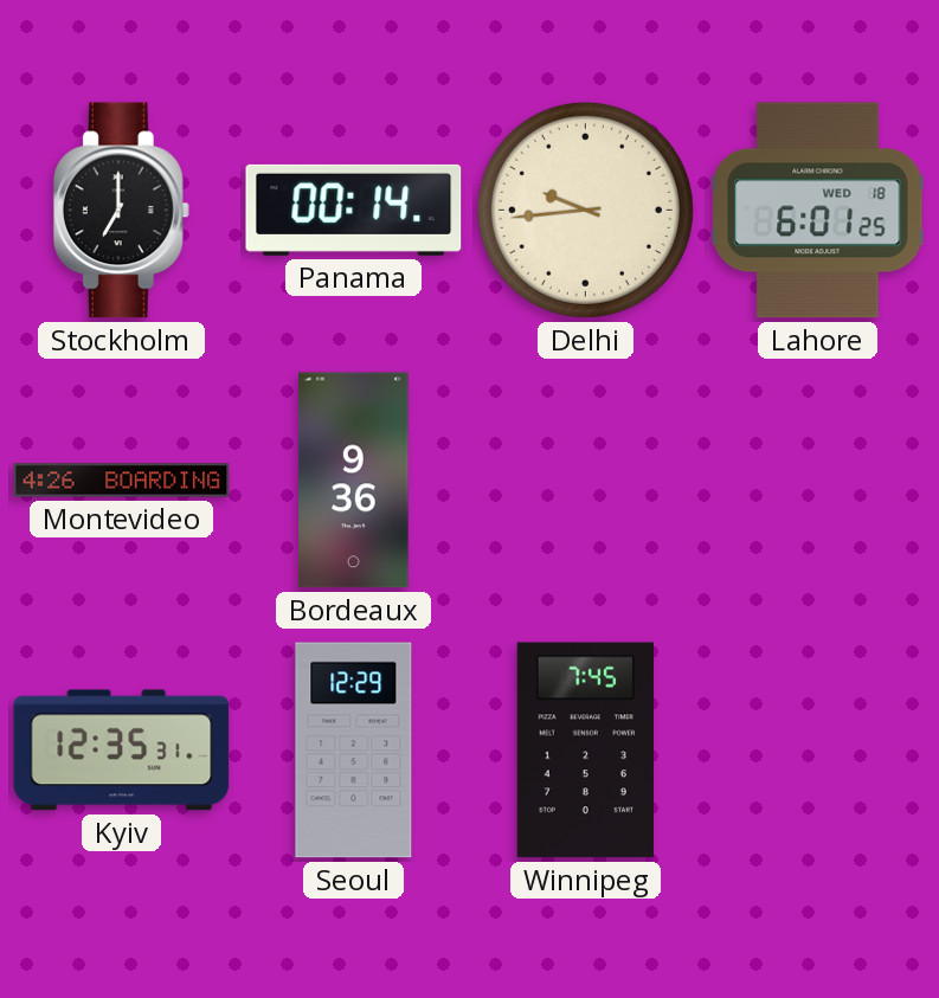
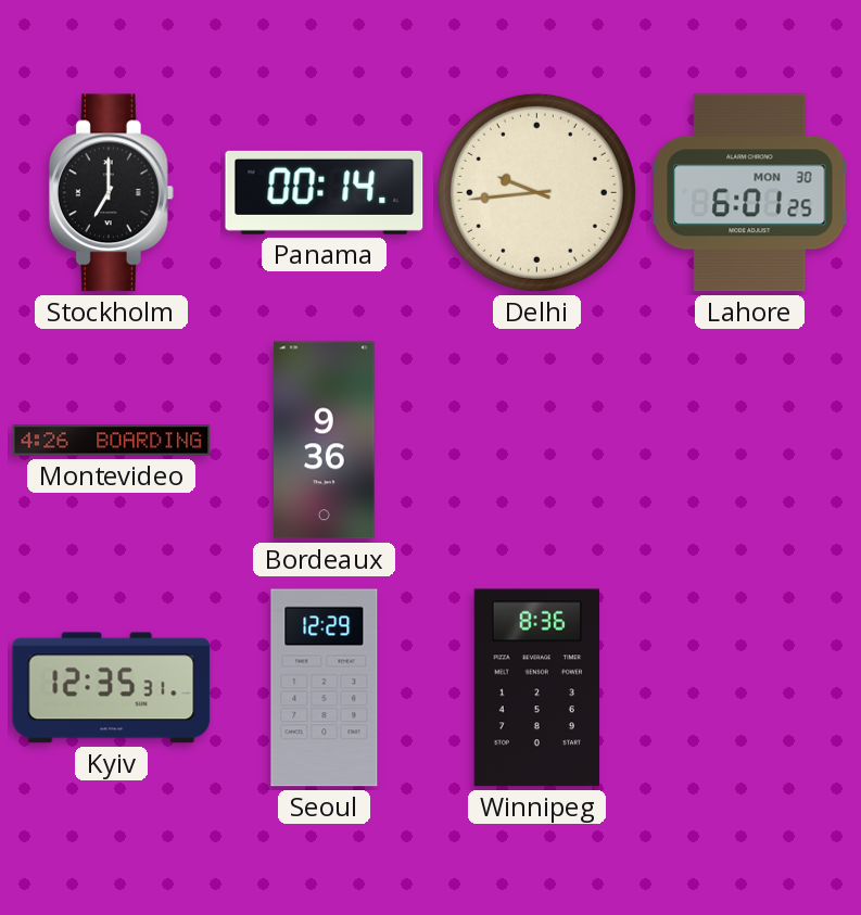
Lahore date: WED 18 -> MON 30
Winnipeg: 7:45 -> 8:36
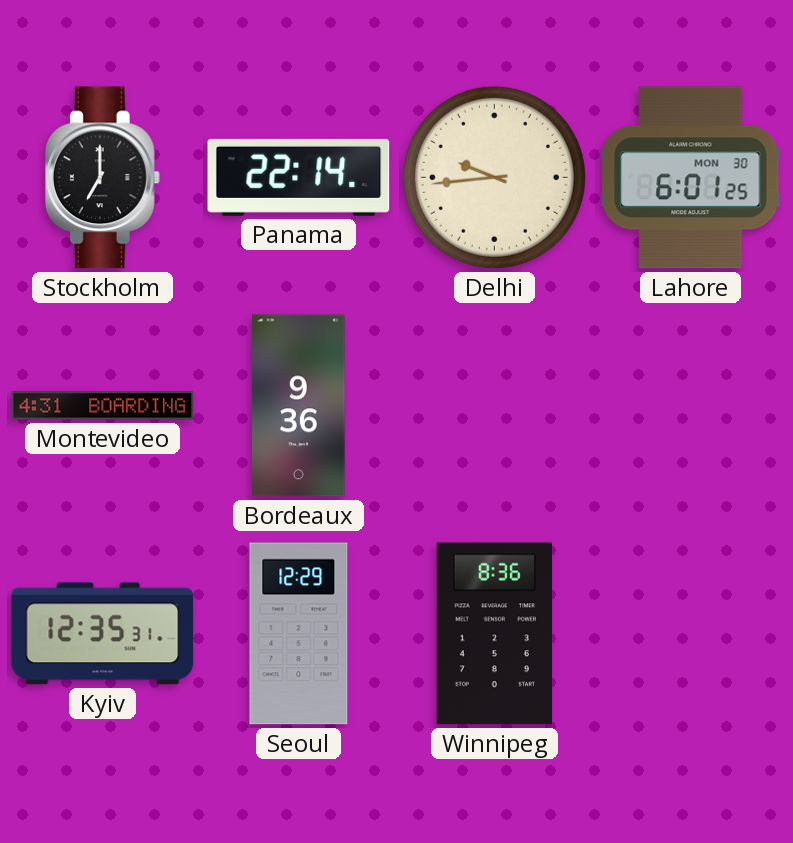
Panama: 00:14 -> 22:14
Montevideo: 4:26 -> 4:31
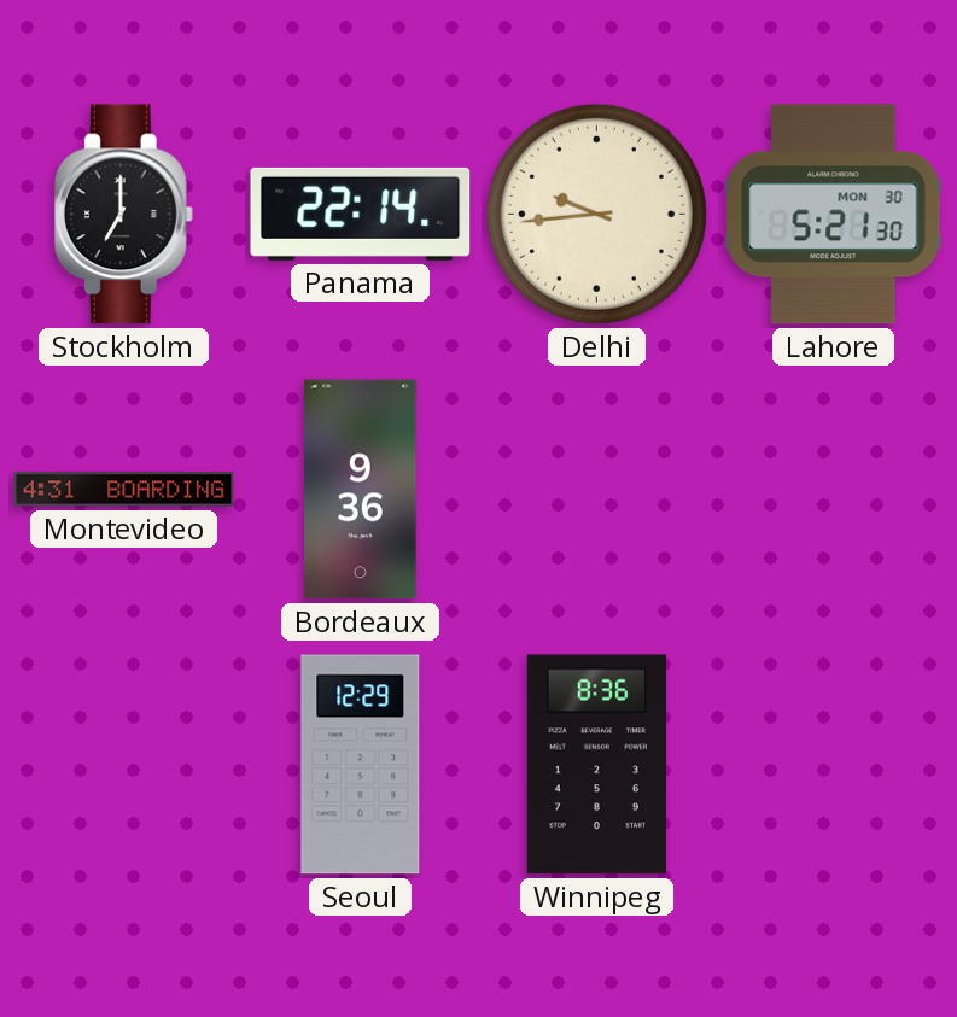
Lahore: 6:01 -> 5:21
Kyiv: 12:35 -> none
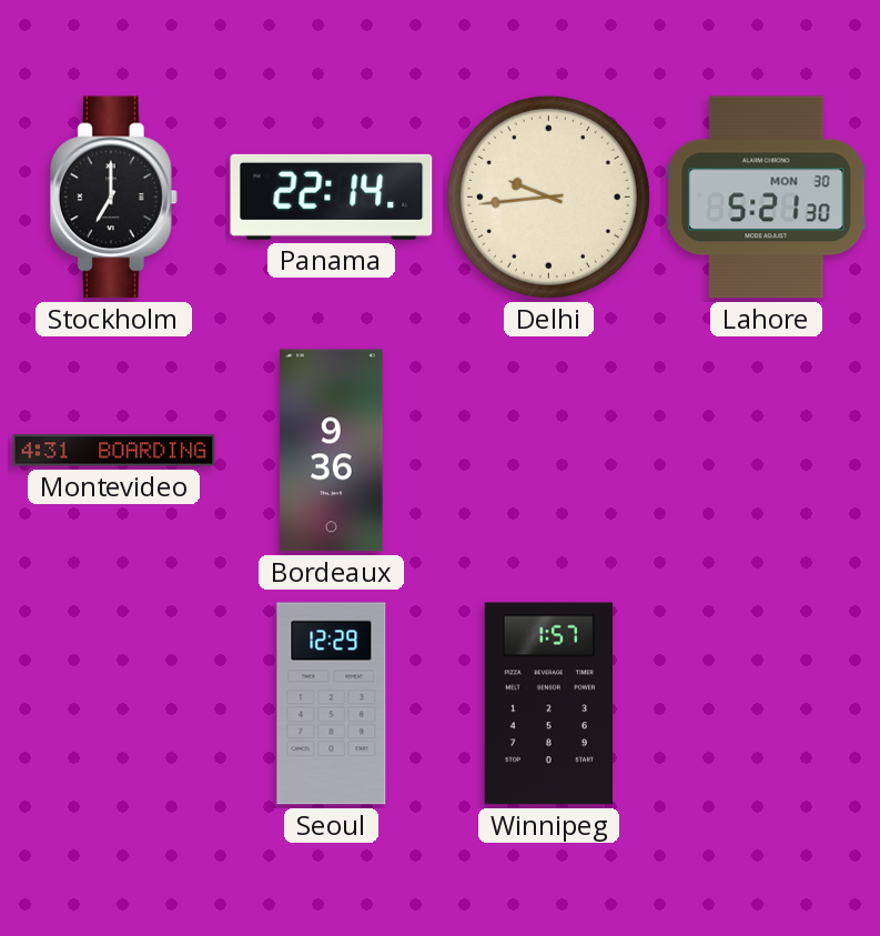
Winnipeg: 8:36 -> 1:57
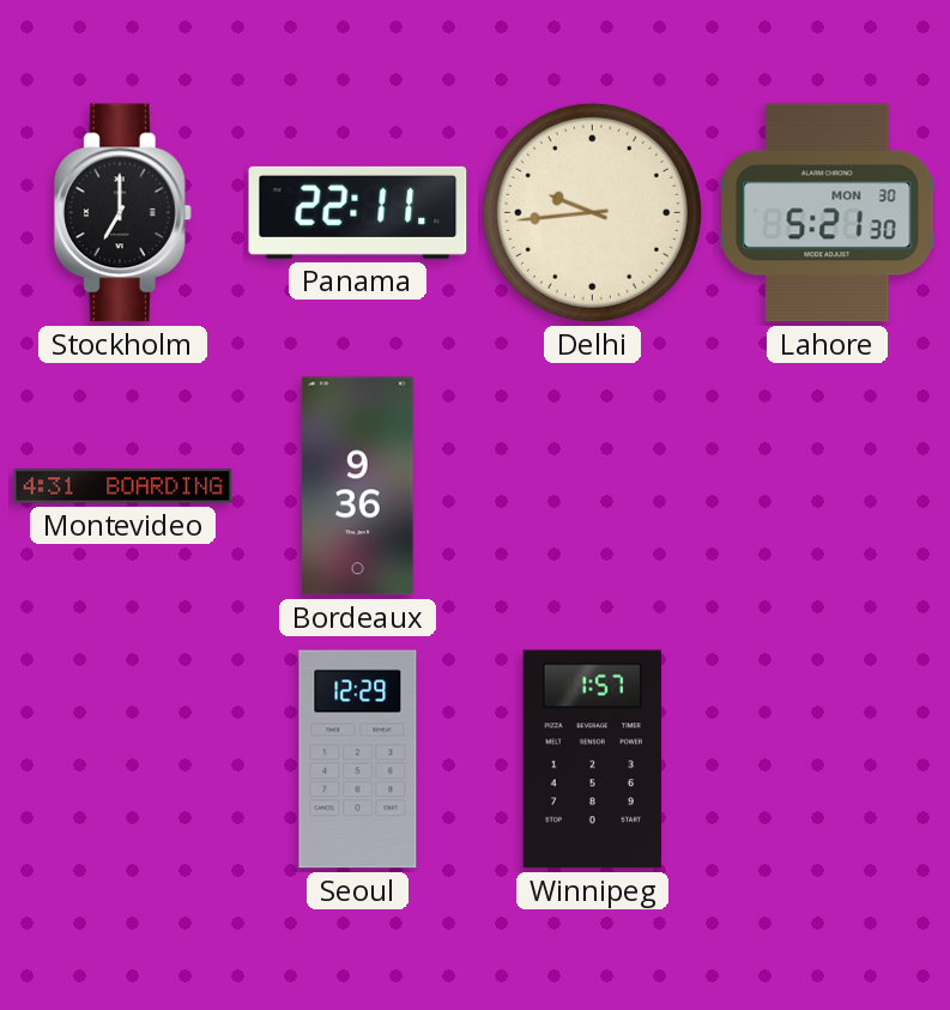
Panama: 22:14 -> 22:11
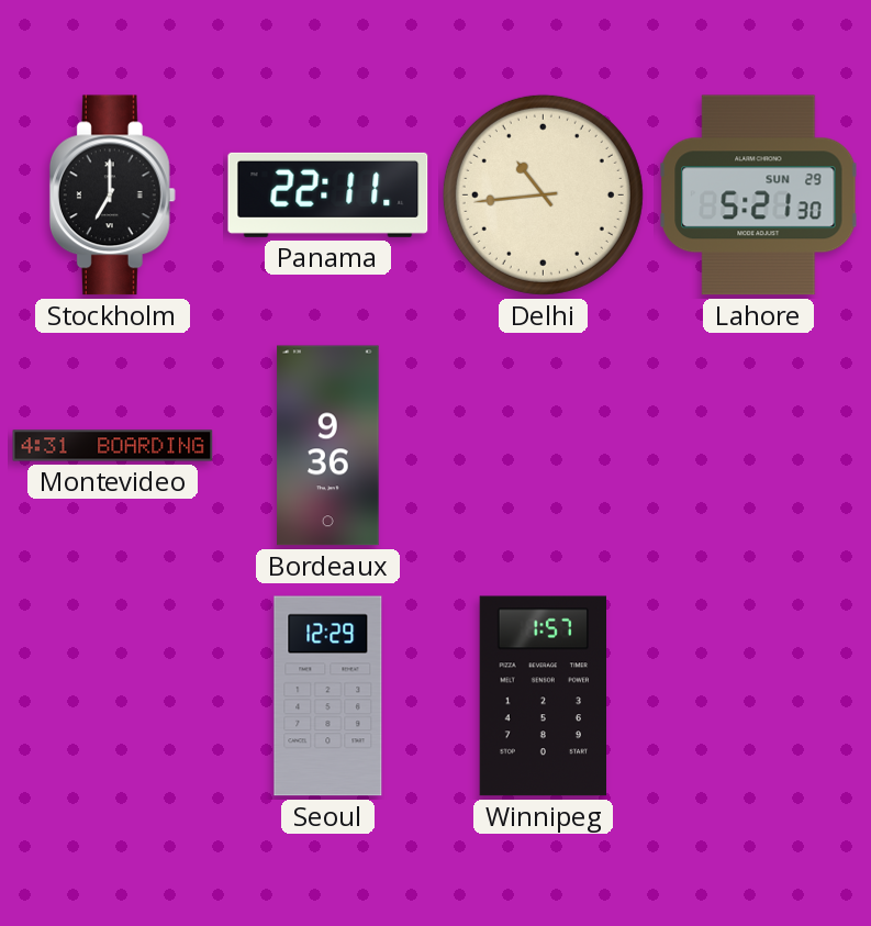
Delhi: 9:44 -> 10:44
Lahore date: MON 30 -> SUN 29
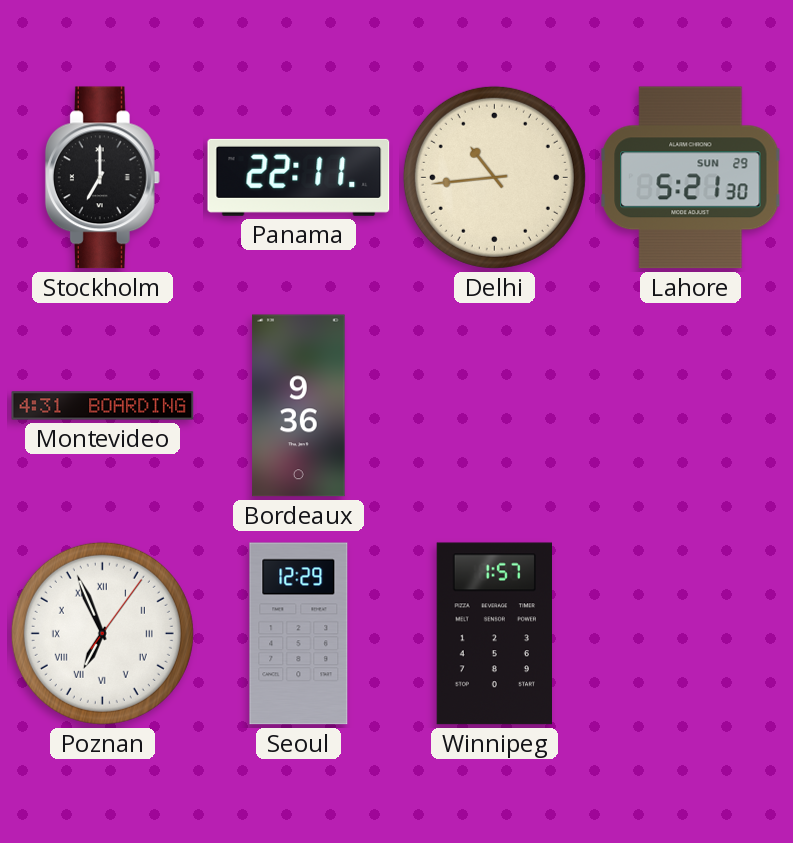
Poznan: none -> 6:56
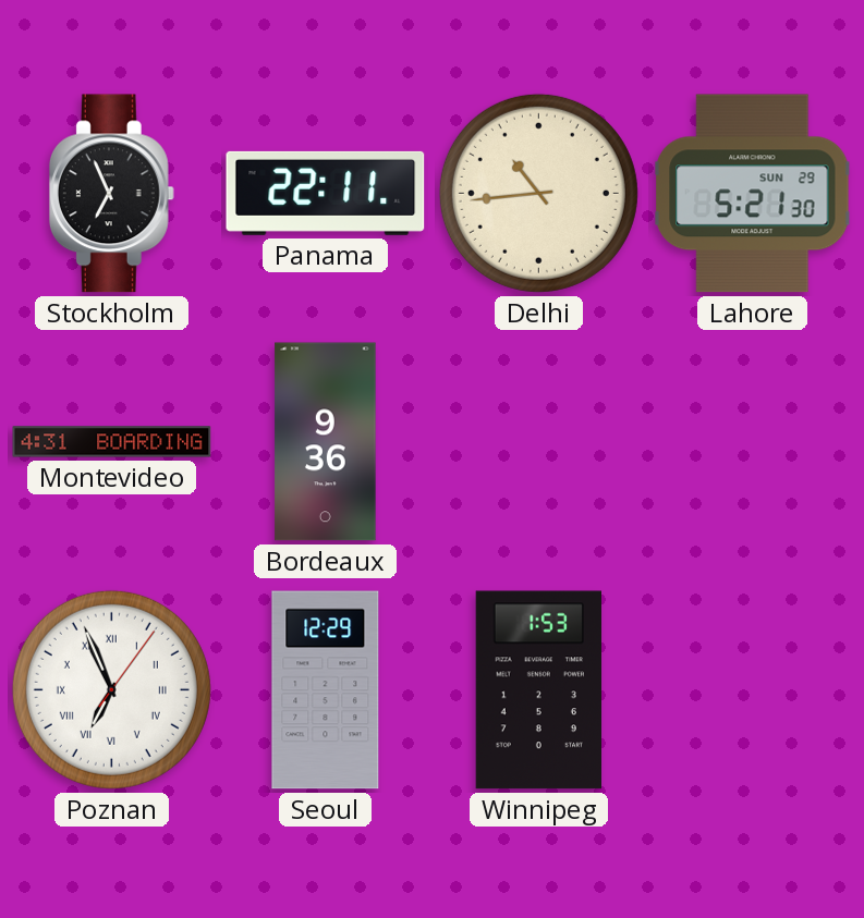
Stockholm: 7:00 -> 6:56
Winnipeg: 1:57 -> 1:53
